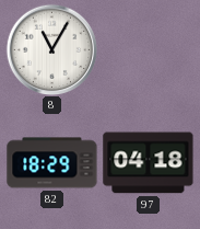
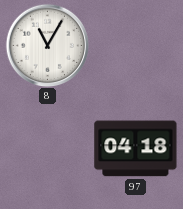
82: 18:29 -> none
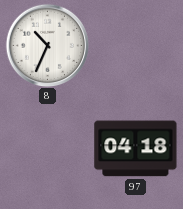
8: 11:05 -> 10:34
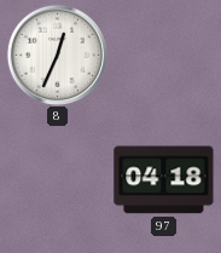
8: 10:34 -> 12:34
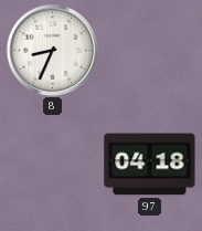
8: 12:34 -> 8:34
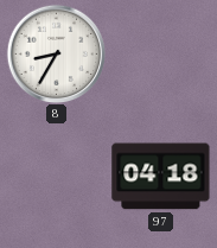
8: 8:34 -> 8:35
